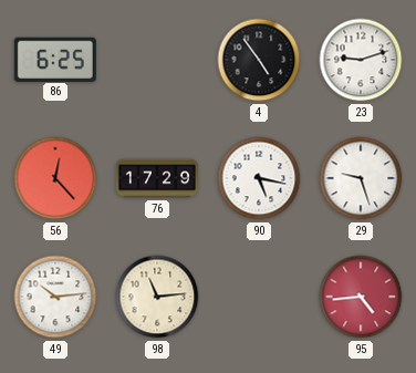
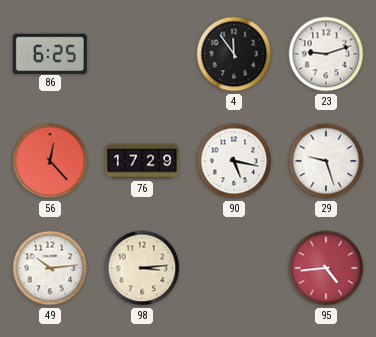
4: 4:54 -> 11:54
98: 11:14 -> 3:14
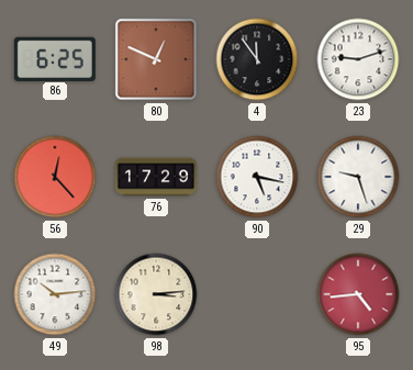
80: none -> 12:49
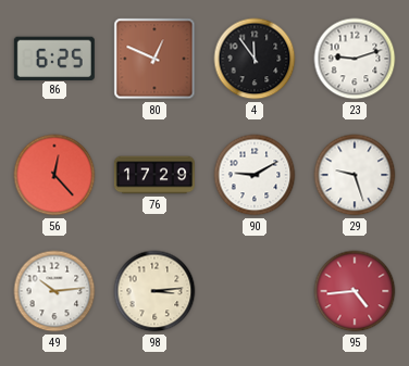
90: 5:17 -> 9:10
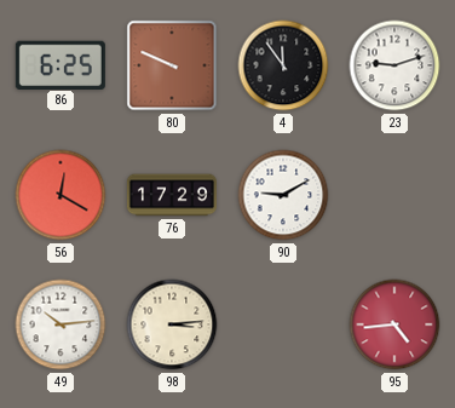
80: 12:49 -> 9:49
56: 12:23 -> 12:20
29: 9:27 -> none
